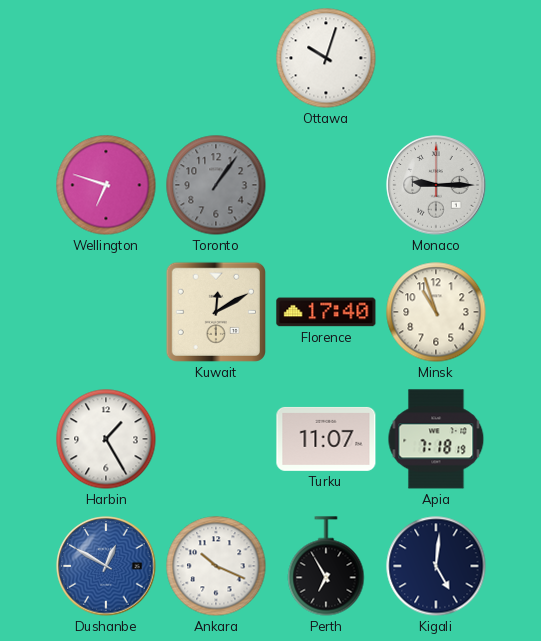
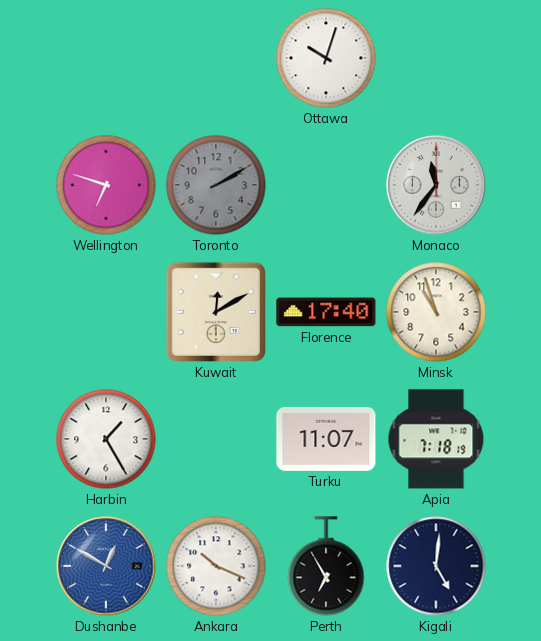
Toronto: 1:06 -> 2:10
Monaco: 9:15 -> 11:36
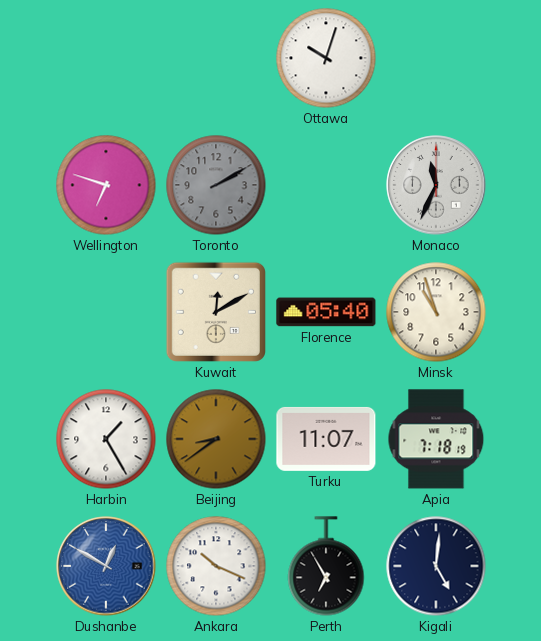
Monaco: 11:36 -> 11:34
Florence: 17:40 -> 05:40
Beijing: none -> 8:39
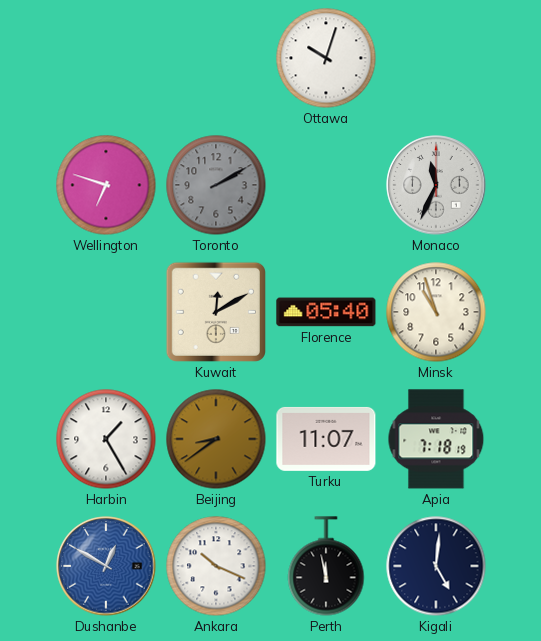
Perth: 6:55 -> 11:58
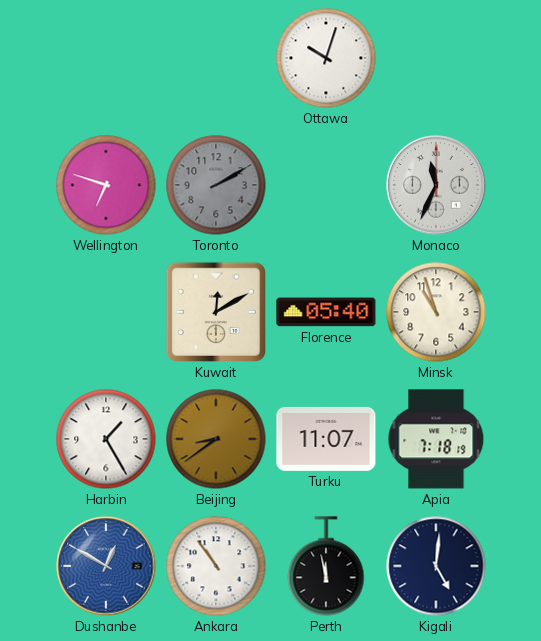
Ankara: 10:19 -> 10:54
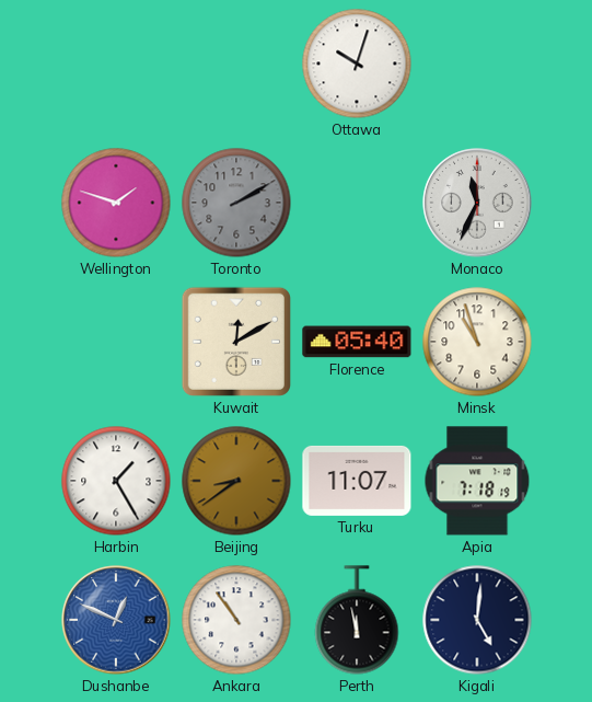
Wellington: 6:48 -> 1:48
Dushanbe: 12:50 -> 12:49
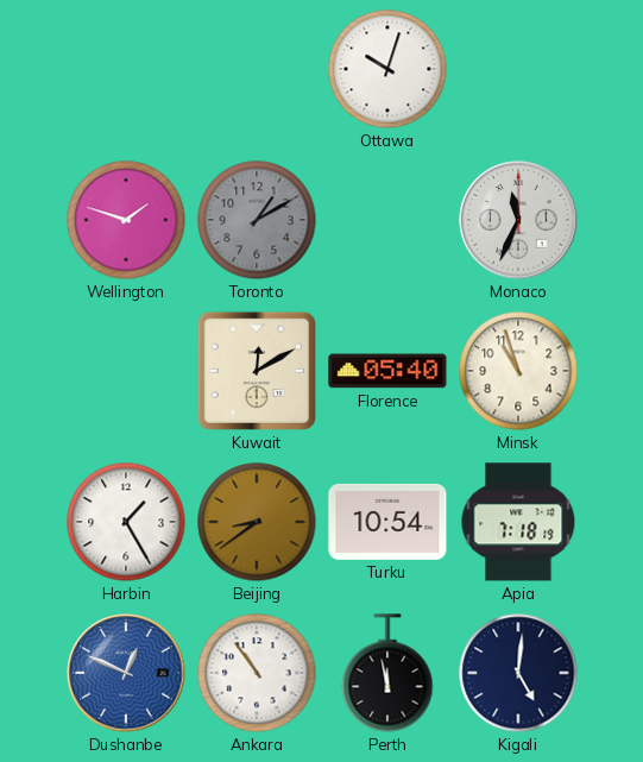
Toronto: 2:10 -> 1:10
Turku: 11:07 -> 10:54
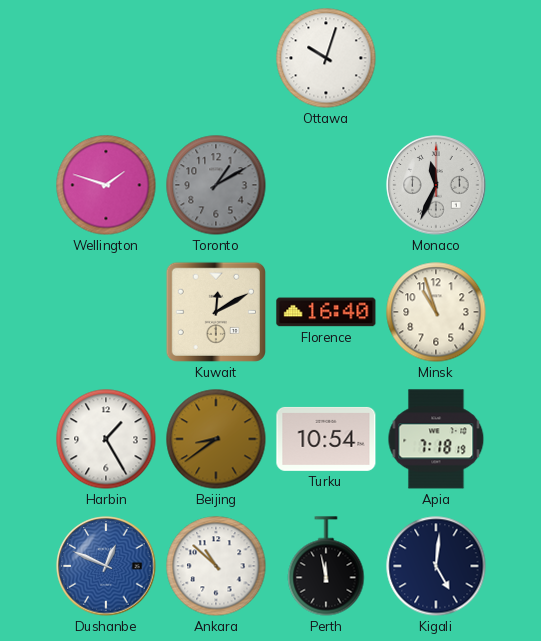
Florence: 05:40 -> 16:40
Ankara: 10:54 -> 10:52
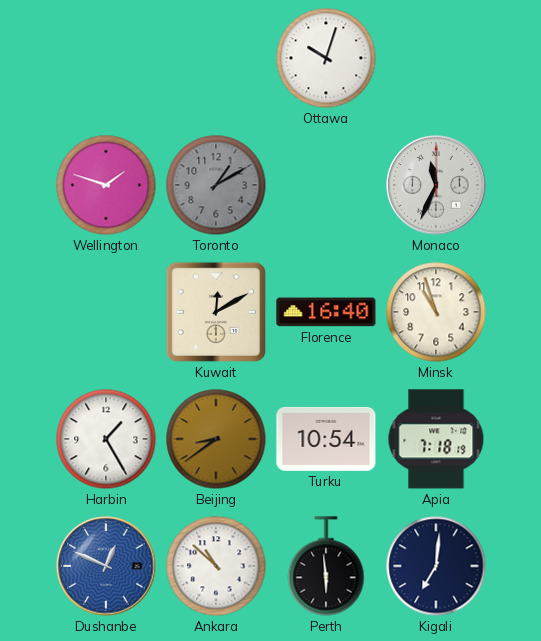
Perth: 11:58 -> 5:59
Kigali: 5:01 -> 7:01
